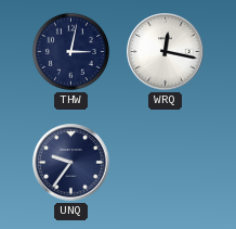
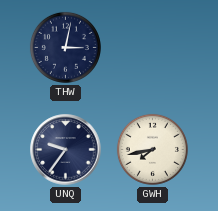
WRQ: 12:17 -> none
GWH: none -> 7:43
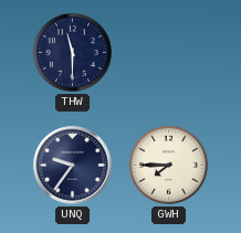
THW: 3:02 -> 11:30
GWH: 7:43 -> 7:45
